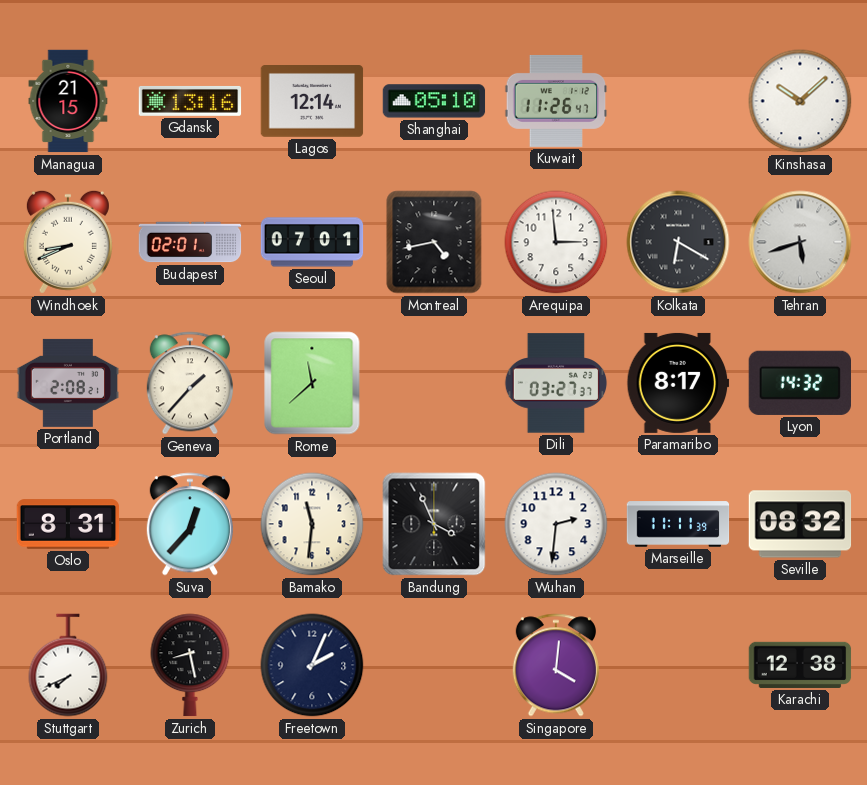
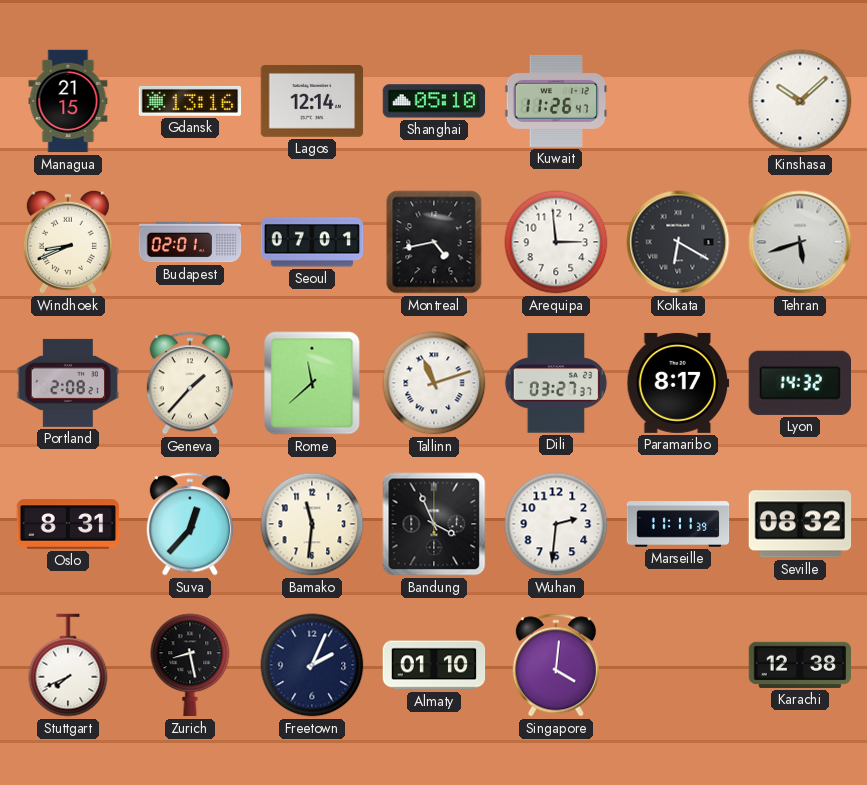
Tallinn: none -> 11:12
Almaty: none -> 01:10
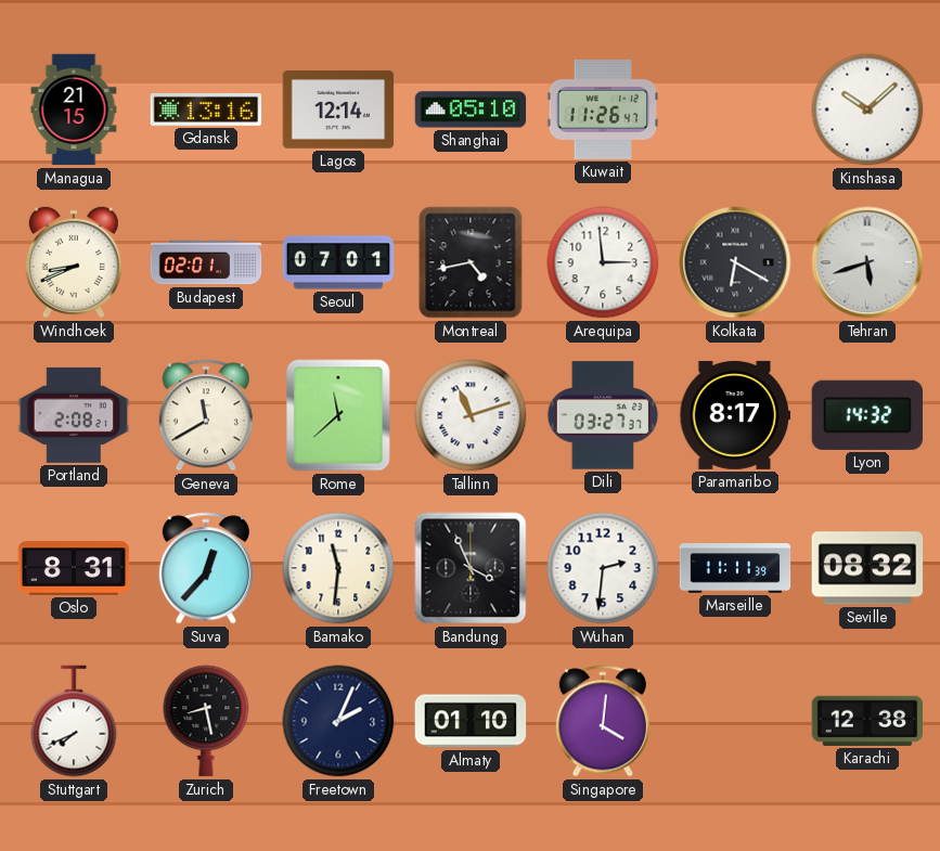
Geneva: 1:37 -> 11:40
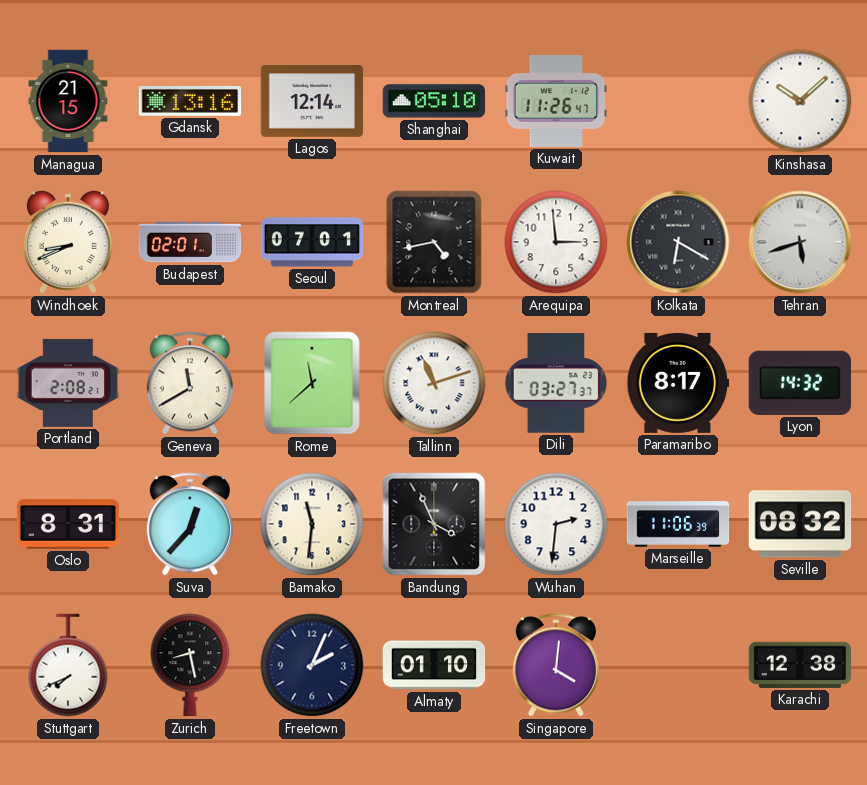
Marseille: 11:11 -> 11:06
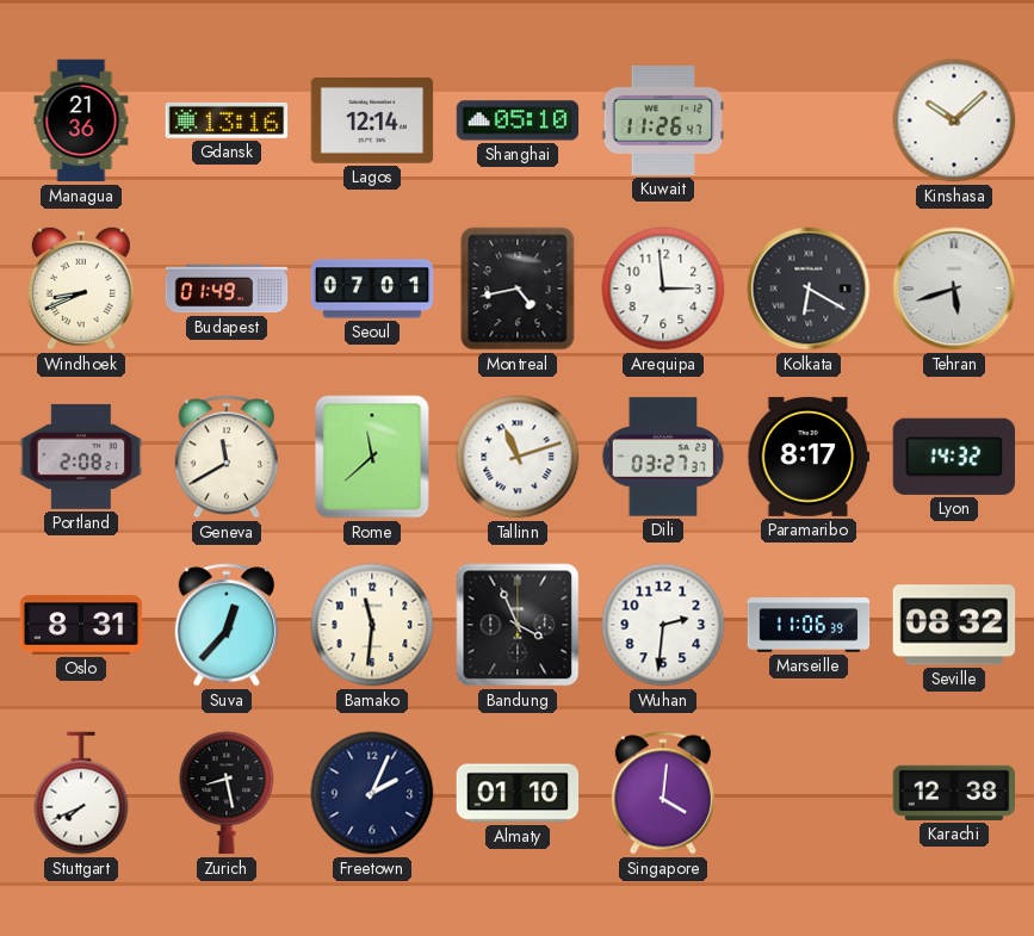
Managua: 21:15 -> 21:36
Budapest: 02:01 -> 01:49
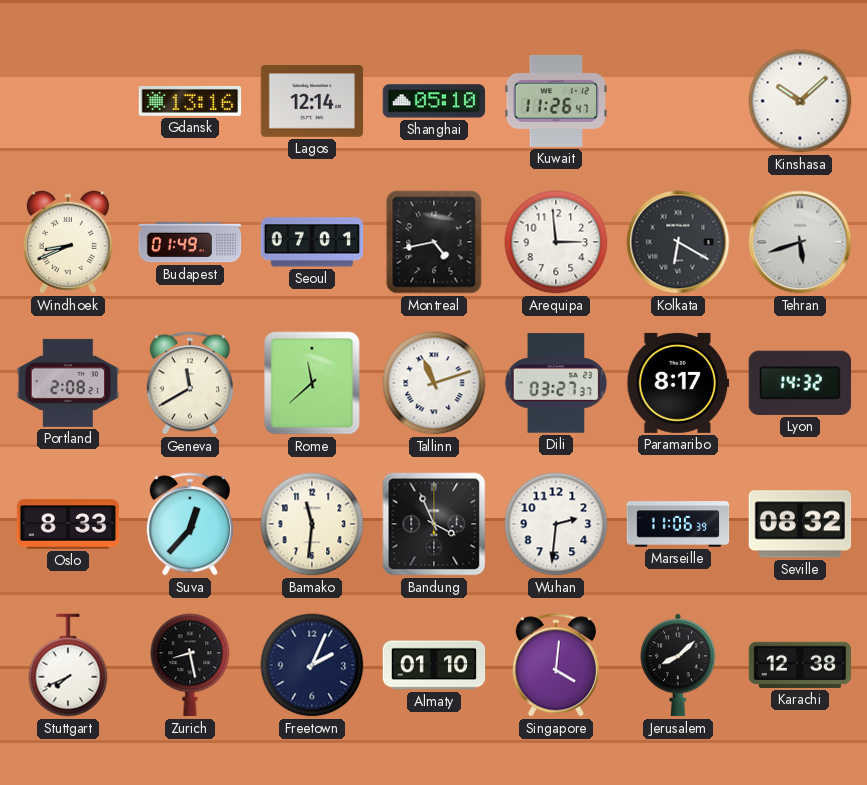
Managua: 21:36 -> none
Oslo: 8:31 -> 8:33
Jerusalem: none -> 8:08
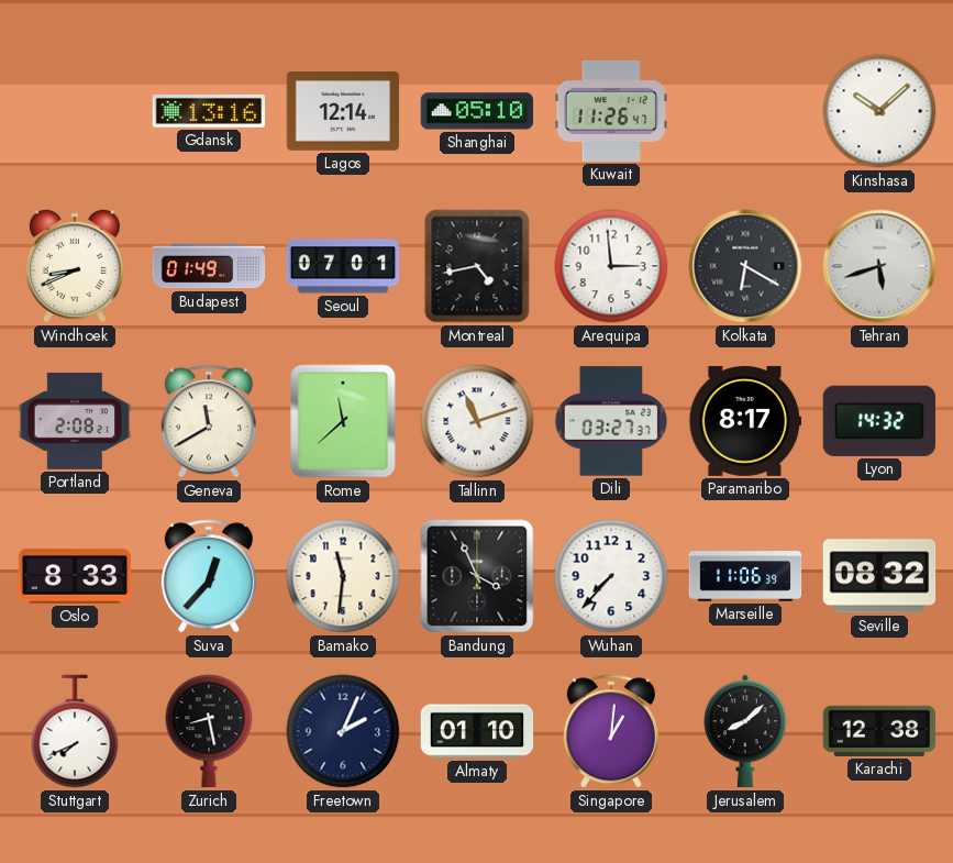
Wuhan: 2:31 -> 7:37
Singapore: 4:01 -> 1:01
